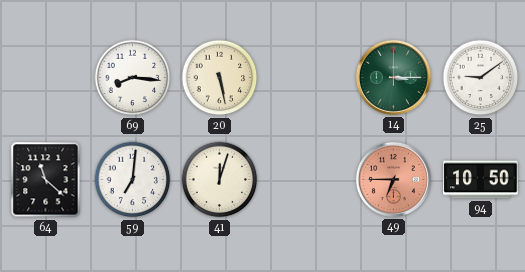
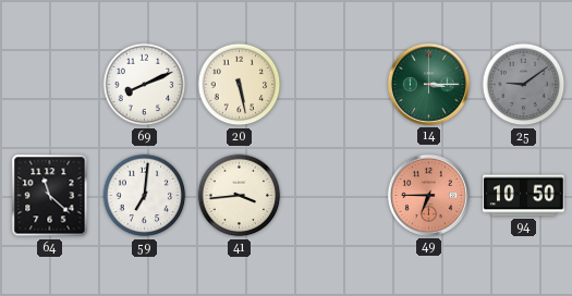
69: 8:16 -> 8:11
25 dial: white -> grey
41: 12:03 -> 3:44
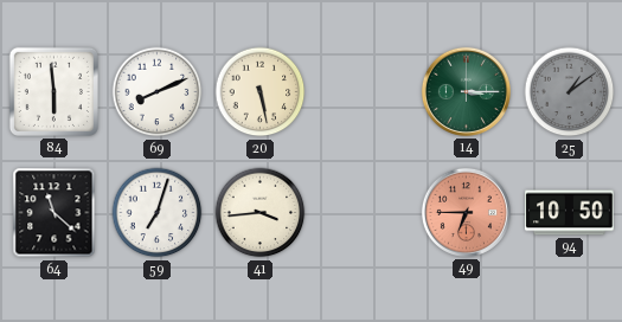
84: none -> 5:59
25: 9:09 -> 1:09
59: 7:01 -> 7:03
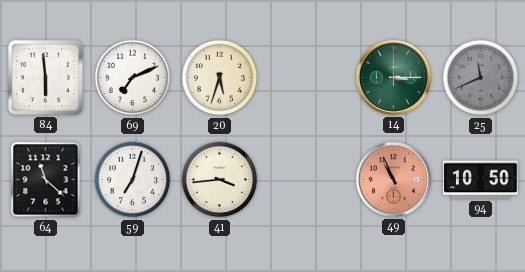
69: 8:11 -> 7:11
20: 5:28 -> 5:33
25: 1:09 -> 11:41
49: 6:45 -> 10:56
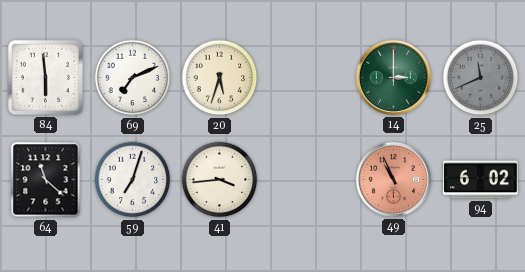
14: 3:15 -> 3:00
94: 10:50 -> 6:02
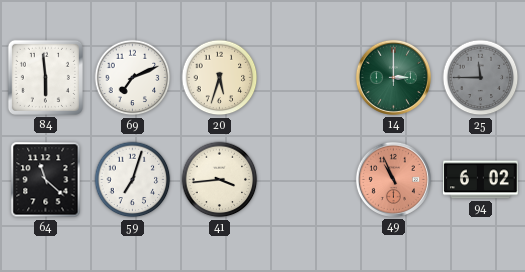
25: 11:41 -> 11:45
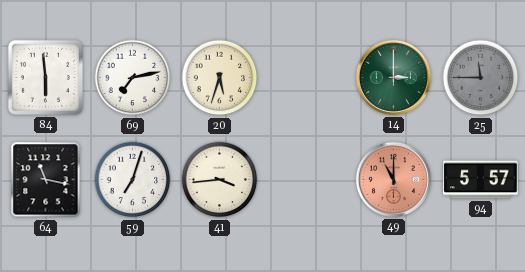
69: 7:11 -> 7:13
64: 11:22 -> 11:17
49: 10:56 -> 11:00
94: 6:02 -> 5:57
